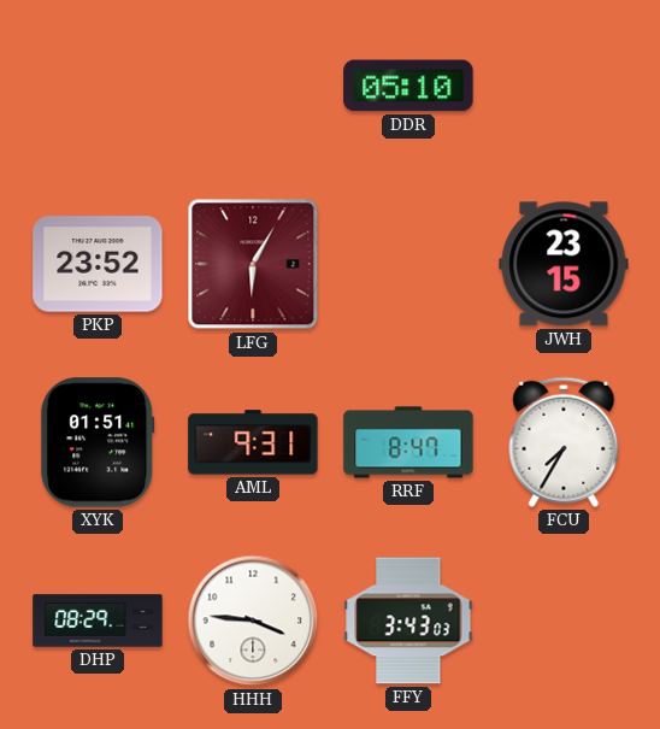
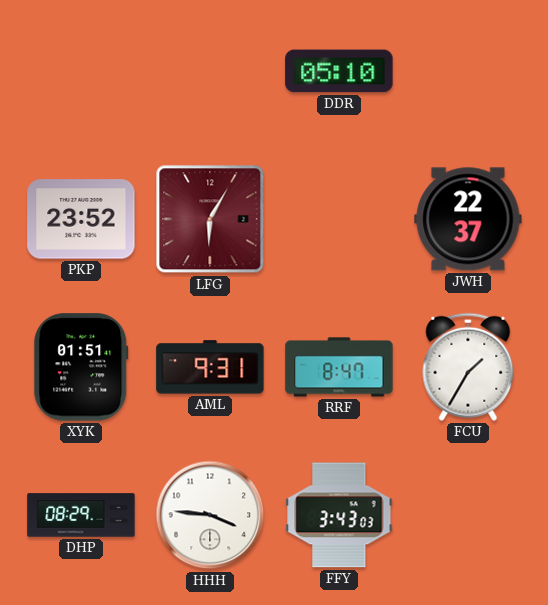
JWH: 23:15 -> 22:37
FCU: 7:35 -> 1:35
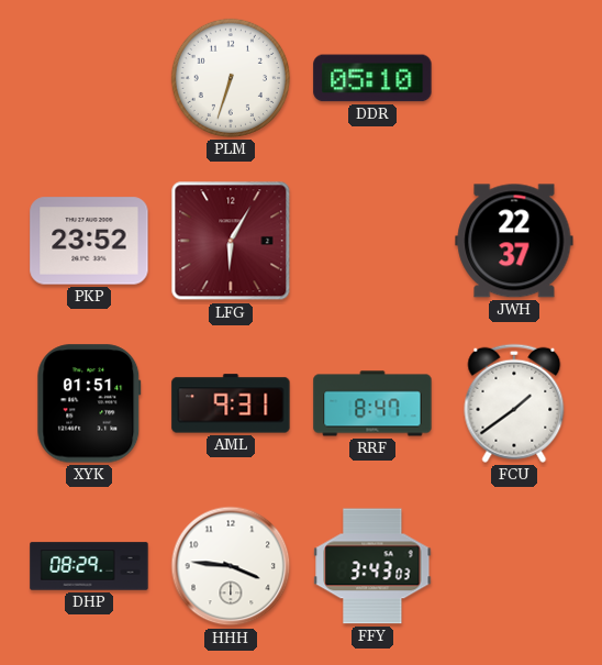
PLM: none -> 6:33
FCU: 1:35 -> 1:39
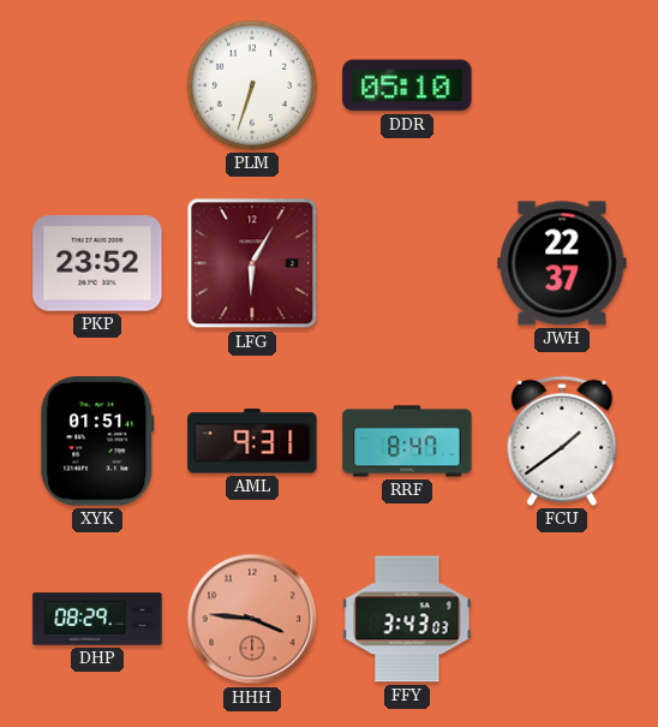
HHH dial: white -> salmon
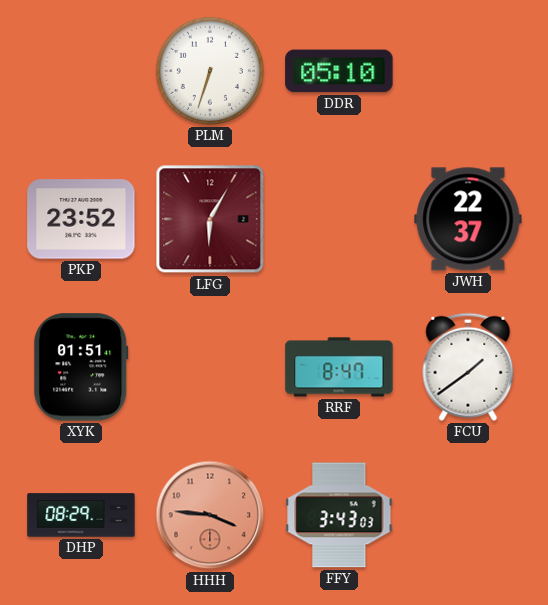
AML: 9:31 -> none
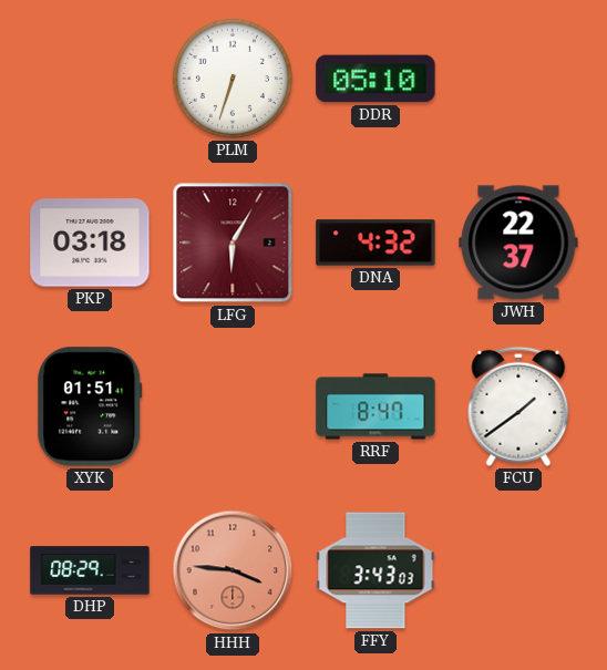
PKP: 23:52 -> 03:18
DNA: none -> 4:32
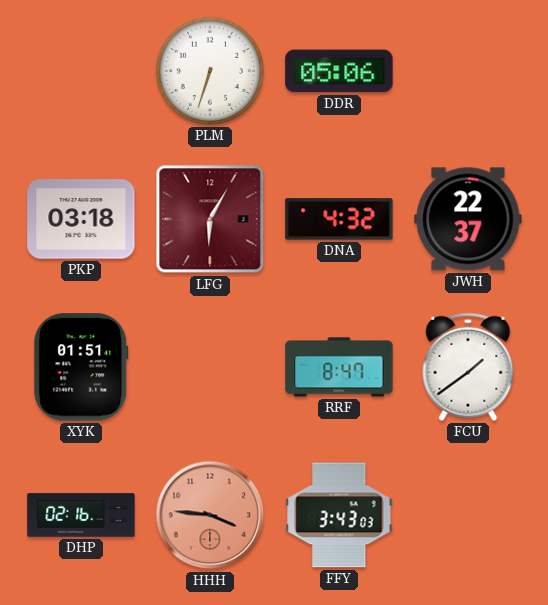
DDR: 05:10 -> 05:06
DHP: 08:29 -> 02:16
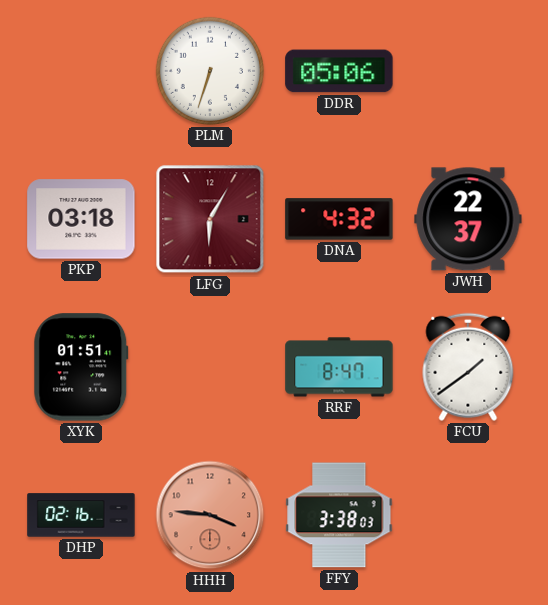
FFY: 3:43 -> 3:38
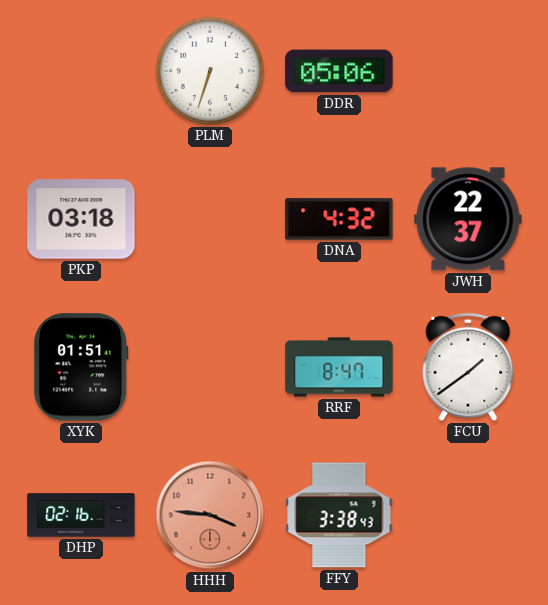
LFG: 6:05 -> none
FFY: 3:38:03 -> 3:38:43
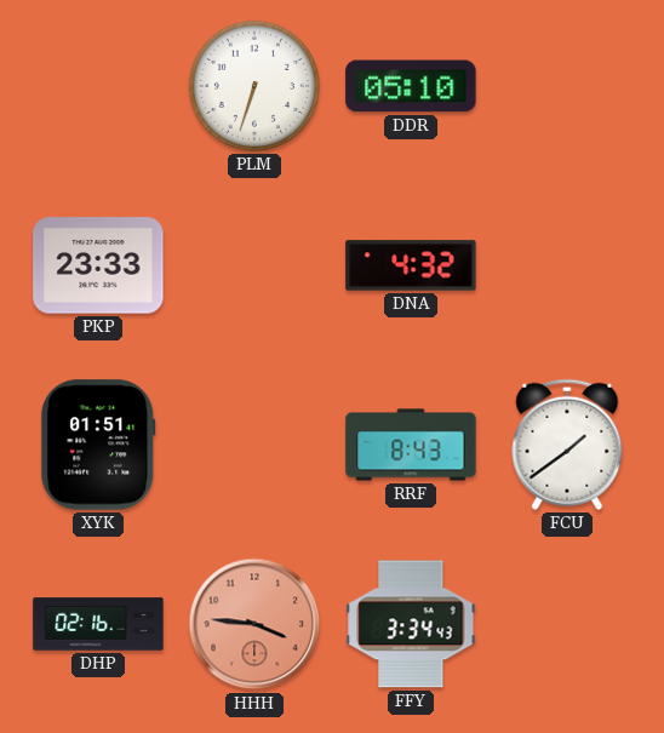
DDR: 05:06 -> 05:10
PKP: 03:18 -> 23:33
JWH: 22:37 -> none
RRF: 8:47 -> 8:43
FFY: 3:38 -> 3:34
